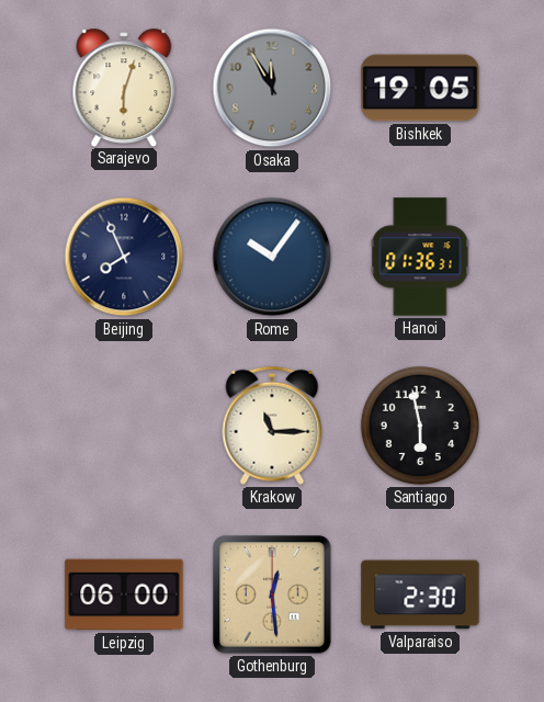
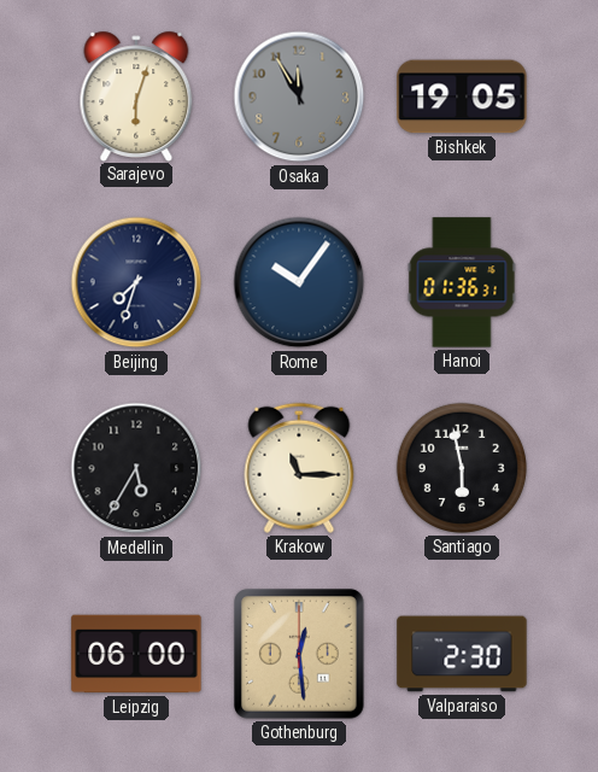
Beijing: 7:56 -> 7:33
Medellin: none -> 5:35
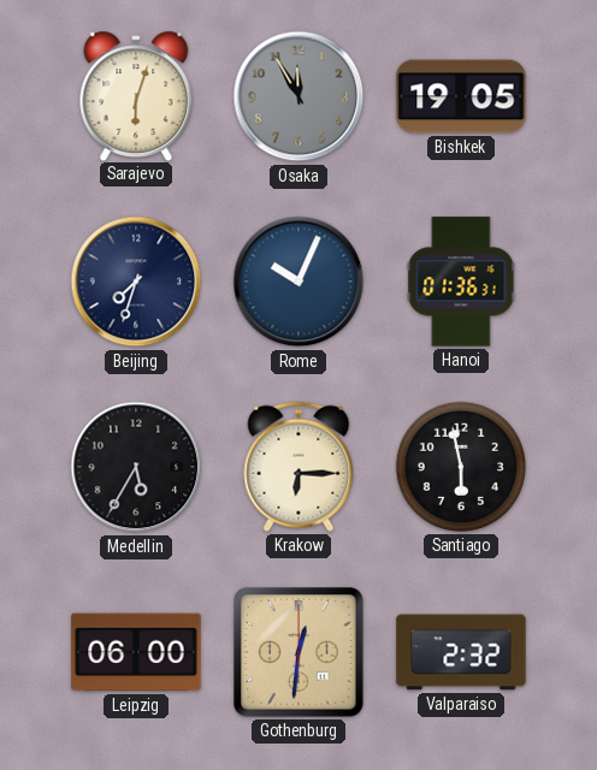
Rome: 10:06 -> 10:04
Krakow: 11:15 -> 6:15
Gothenburg: 12:29 -> 12:31
Valparaiso: 2:30 -> 2:32
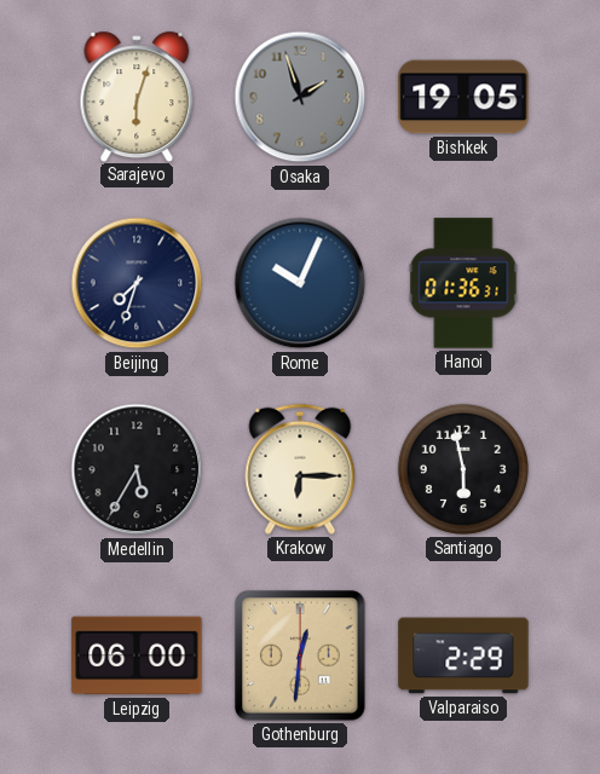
Osaka: 11:55 -> 1:57
Valparaiso: 2:32 -> 2:29
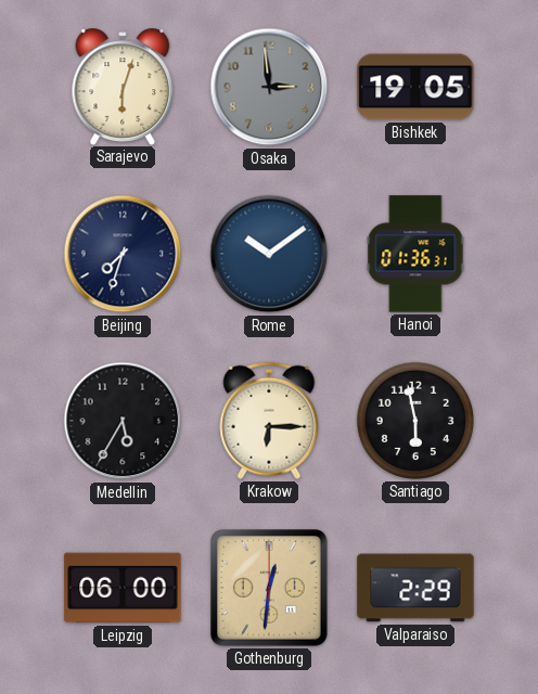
Osaka: 1:57 -> 2:59
Rome: 10:04 -> 10:09
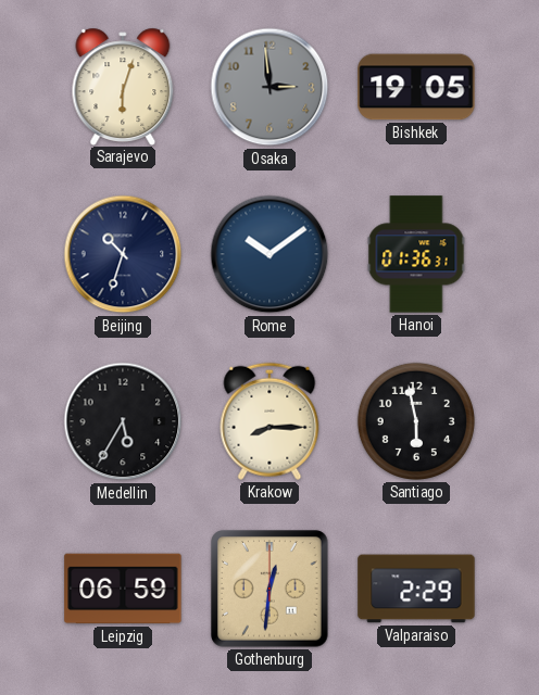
Beijing: 7:33 -> 10:33
Krakow: 6:15 -> 8:15
Leipzig: 06:00 -> 06:59
